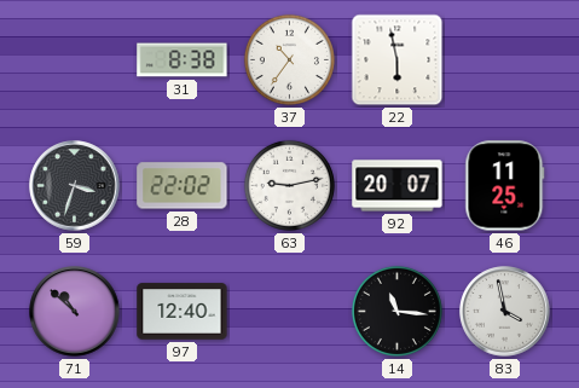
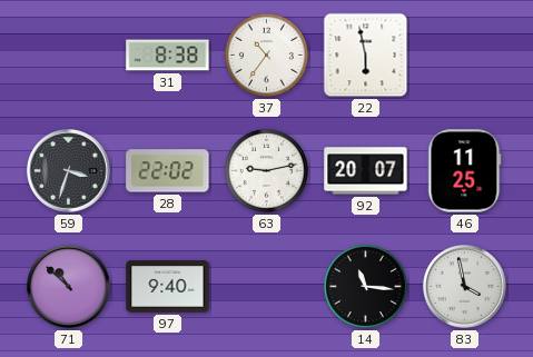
97: 12:40 -> 9:40
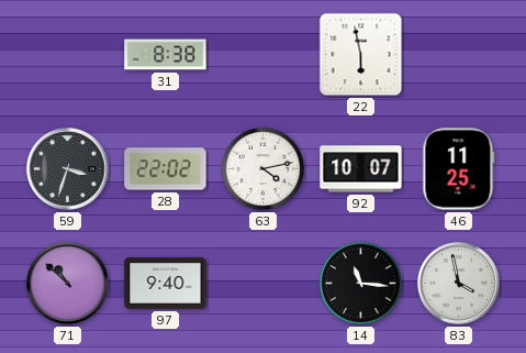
37: 10:36 -> none
63: 9:13 -> 4:13
92: 20:07 -> 10:07
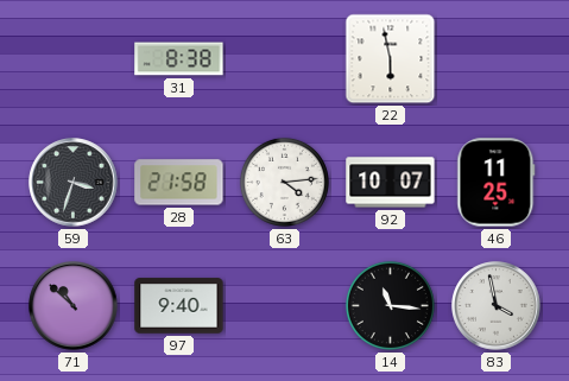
28: 22:02 -> 21:58
63: 4:13 -> 4:14
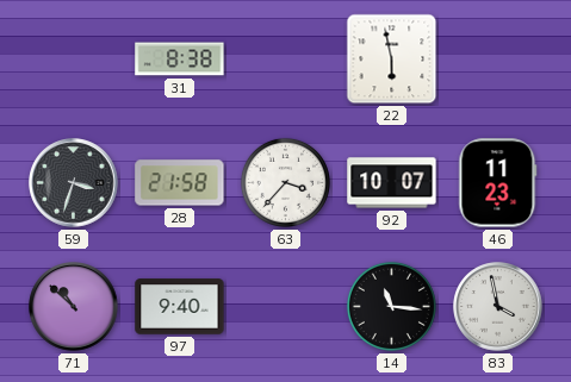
63: 4:14 -> 3:37
46: 11:25 -> 11:23
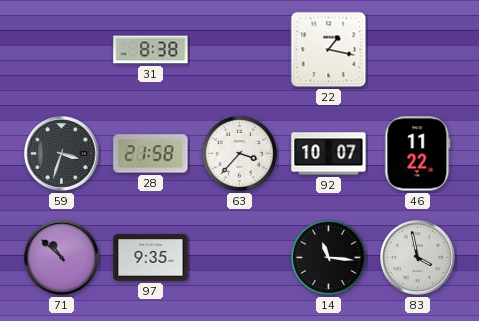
22: 5:58 -> 1:17
46: 11:23 -> 11:22
97: 9:40 -> 9:35
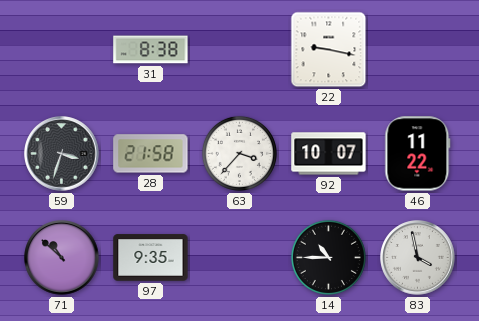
22: 1:17 -> 9:17
14: 11:16 -> 10:45
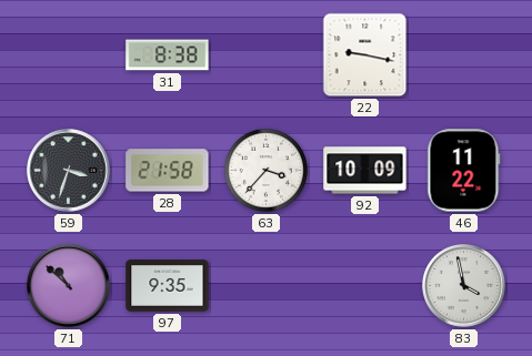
92: 10:07 -> 10:09
14: 10:45 -> none
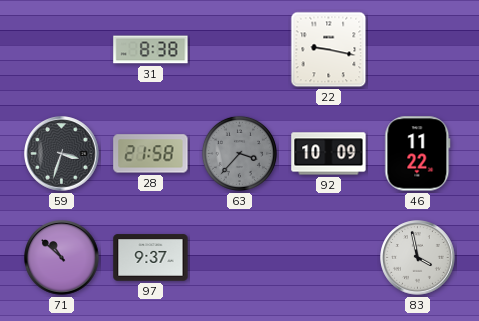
63 dial: white -> grey
97: 9:35 -> 9:37
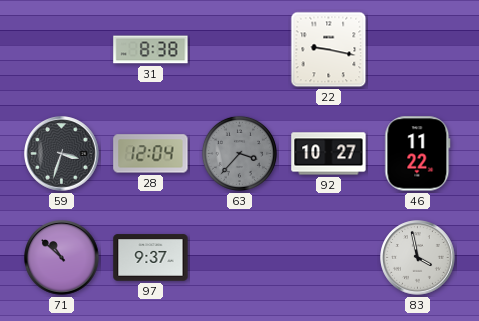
28: 21:58 -> 12:04
92: 10:09 -> 10:27
